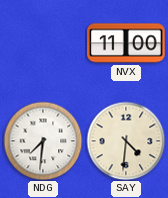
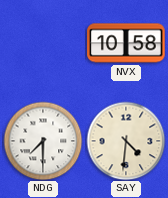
NVX: 11:00 -> 10:58
NDG: 7:31 -> 7:30
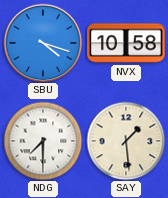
SBU: none -> 4:18
SAY: 4:31 -> 1:29
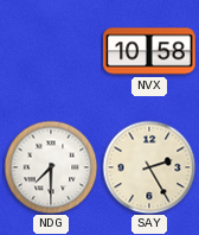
SBU: 4:18 -> none
SAY: 1:29 -> 2:25
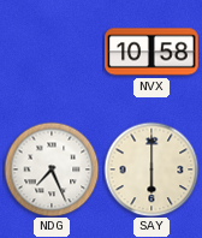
NDG: 7:30 -> 7:26
SAY: 2:25 -> 6:00
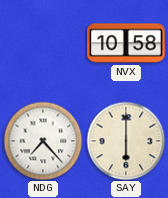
NDG: 7:26 -> 7:23
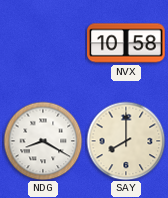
NDG: 7:23 -> 8:20
SAY: 6:00 -> 8:00
